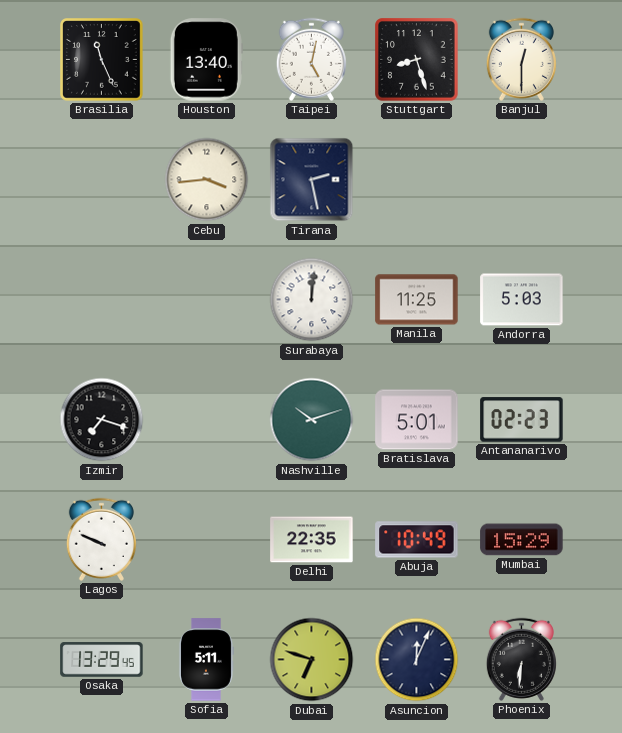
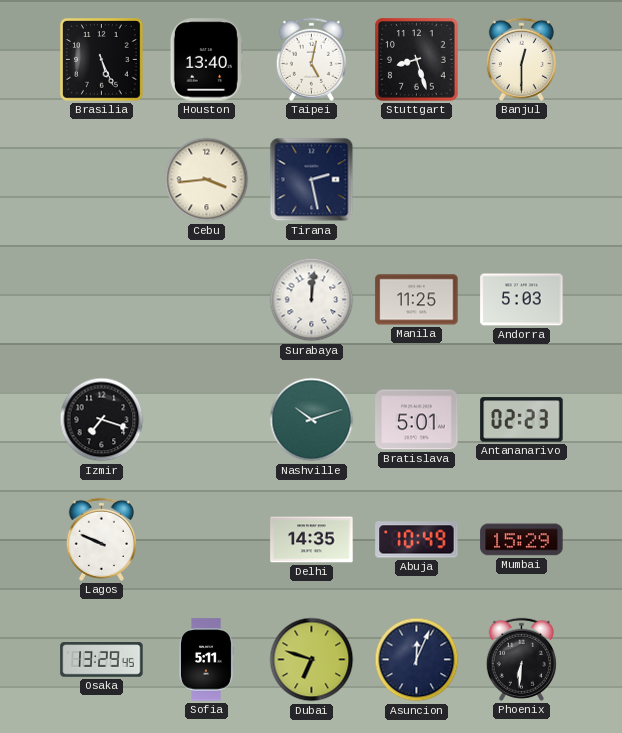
Brasilia: 11:26 -> 5:26
Delhi: 22:35 -> 14:35
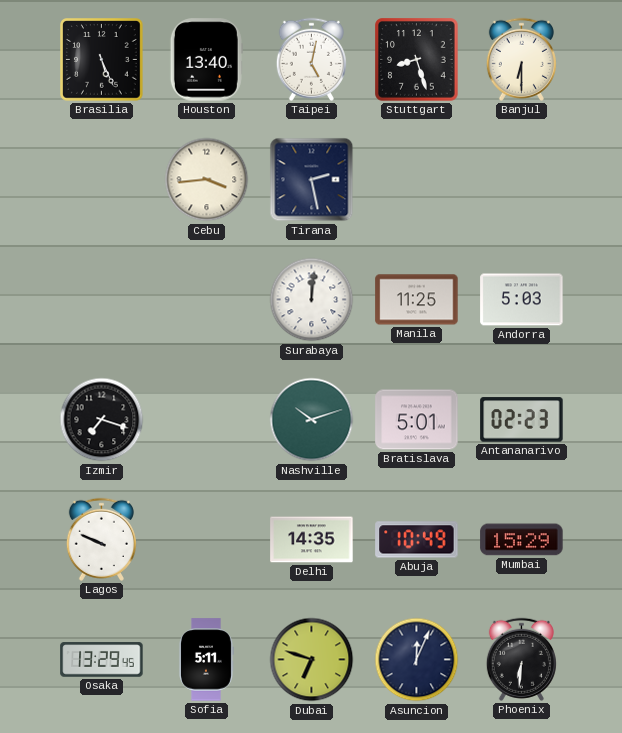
Banjul: 12:30 -> 6:30
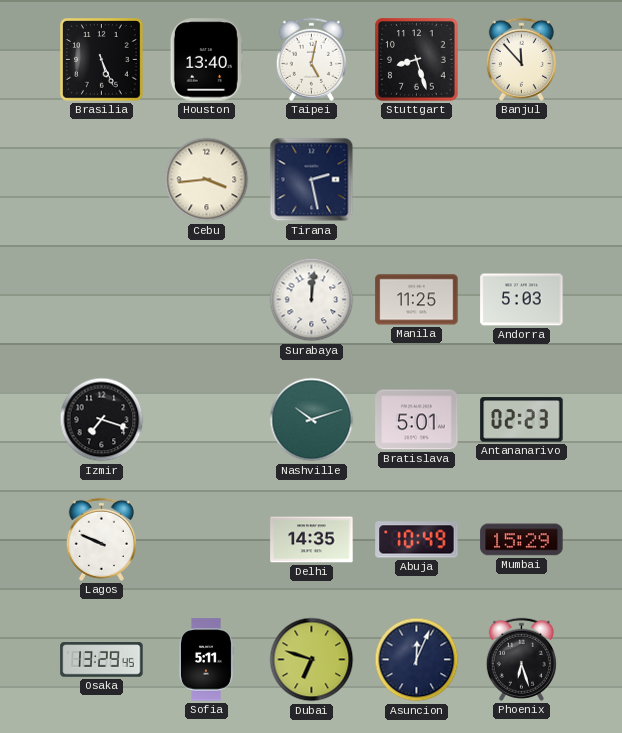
Banjul: 6:30 -> 11:53
Phoenix: 6:31 -> 6:27
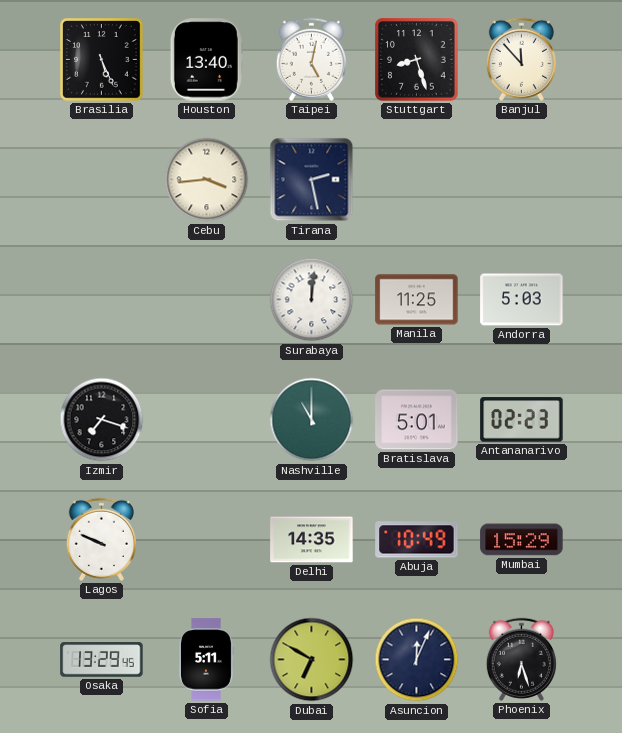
Nashville: 10:12 -> 11:00
Dubai: 6:48 -> 6:50
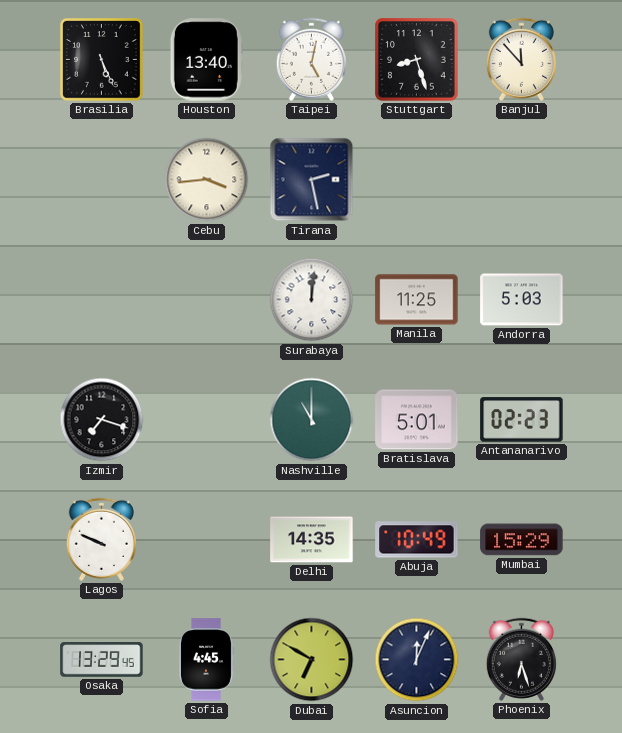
Sofia: 5:11 -> 4:45
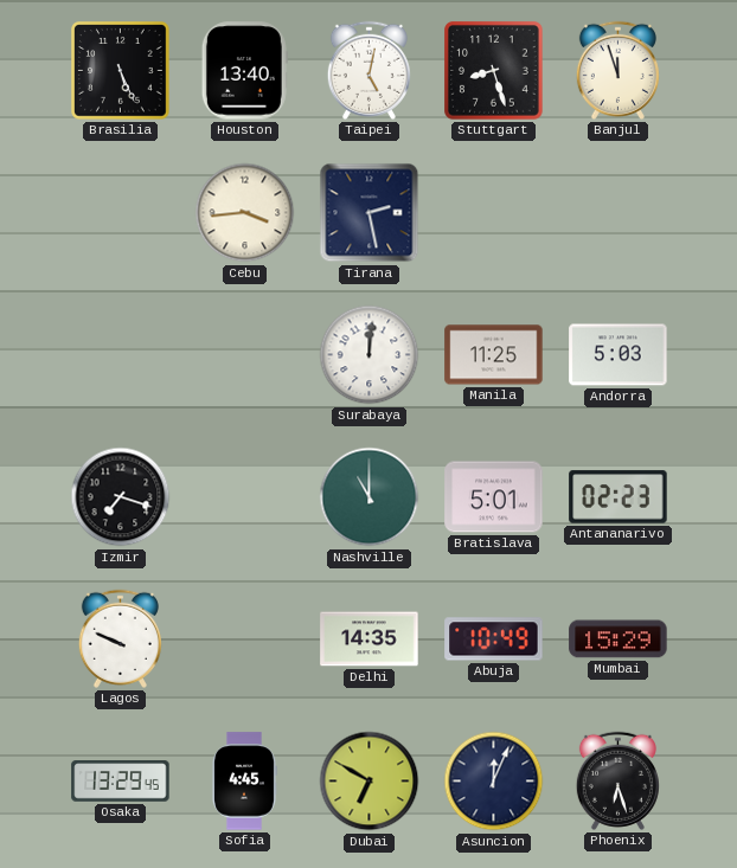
Banjul: 11:53 -> 11:57
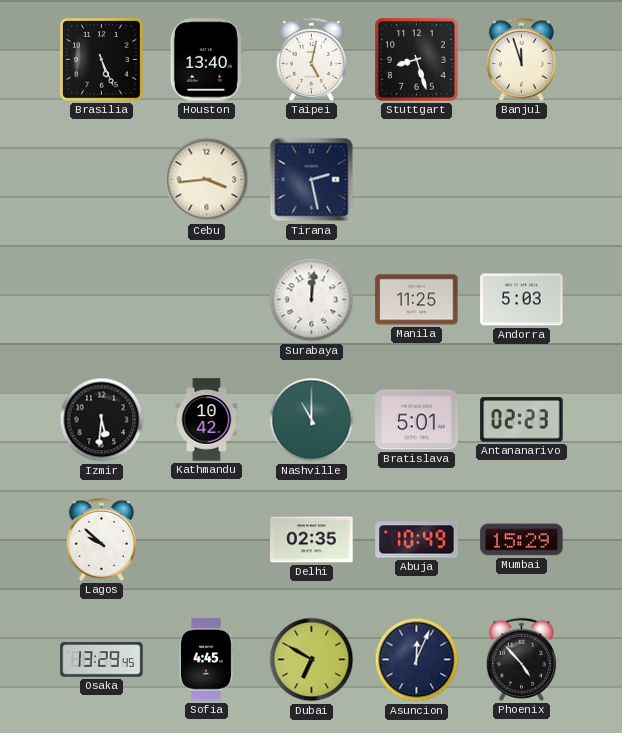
Izmir: 7:18 -> 5:31
Kathmandu: none -> 10:42
Lagos: 9:49 -> 9:52
Delhi: 14:35 -> 02:35
Phoenix: 6:27 -> 4:53
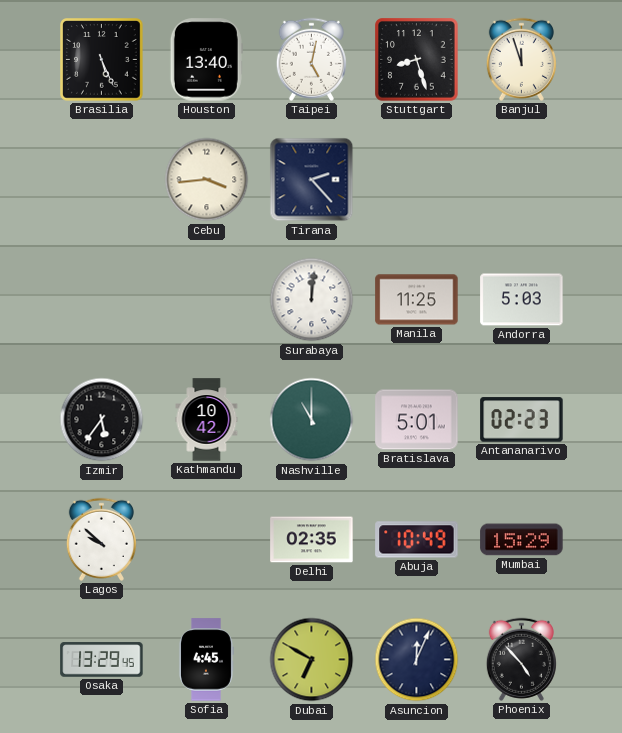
Tirana: 2:28 -> 2:23
Izmir: 5:31 -> 5:36
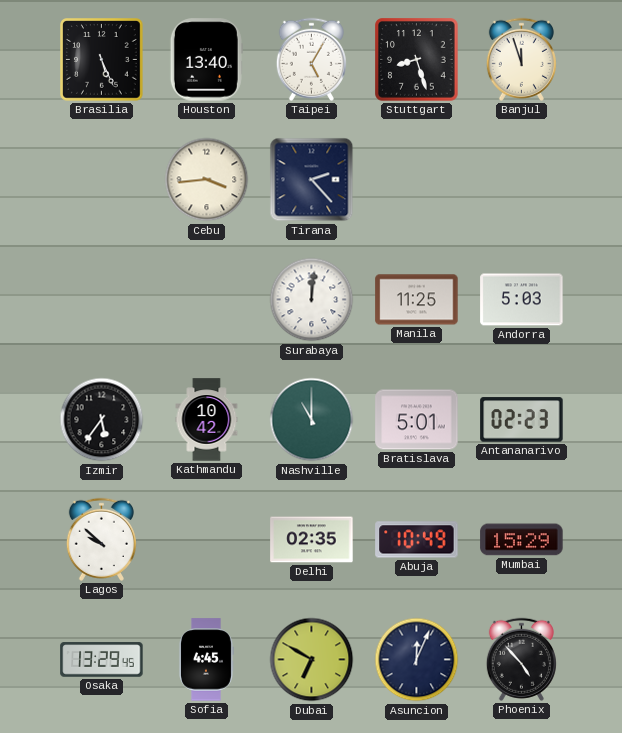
Taipei: 5:02 -> 5:05
